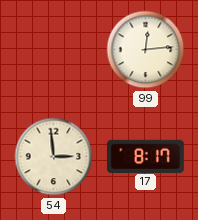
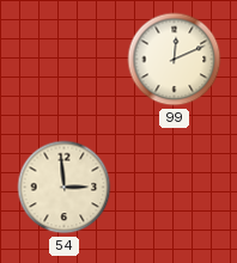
99: 12:14 -> 12:11
17: 8:17 -> none
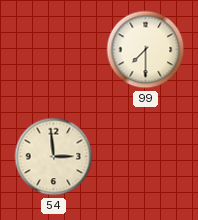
99: 12:11 -> 7:30
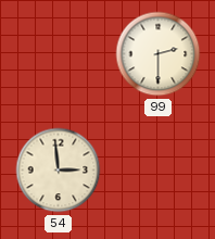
99: 7:30 -> 2:30
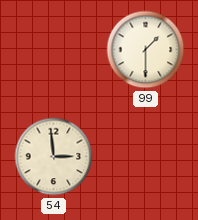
99: 2:30 -> 1:30
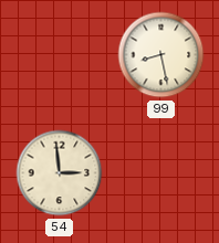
99: 1:30 -> 8:28
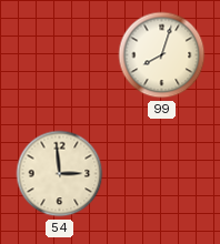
99: 8:28 -> 8:03
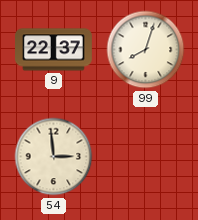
9: none -> 22:37
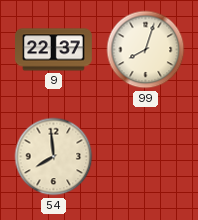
54: 2:59 -> 7:59
